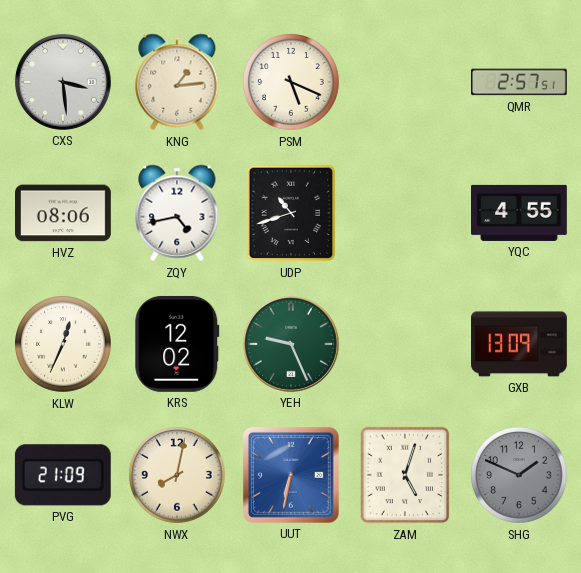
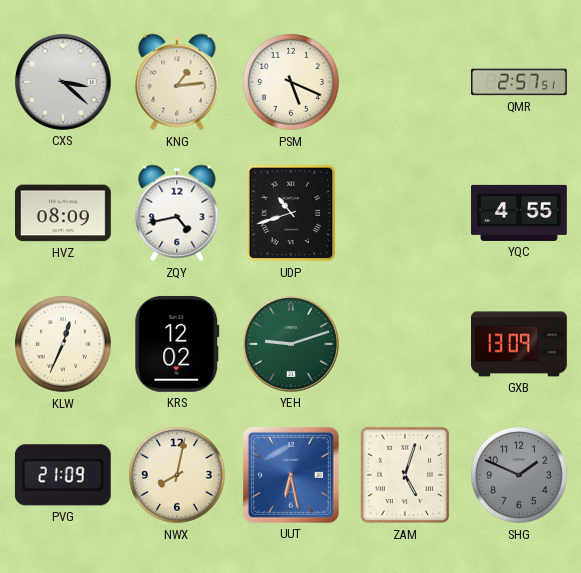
CXS: 3:29 -> 3:22
HVZ: 08:06 -> 08:09
YEH: 9:26 -> 9:12
UUT: 6:32 -> 6:28
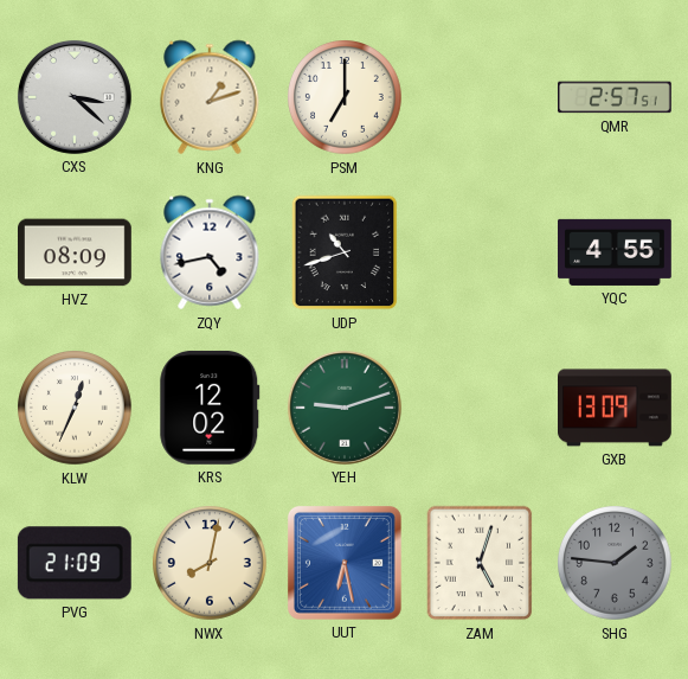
KNG: 1:14 -> 1:12
PSM: 5:19 -> 7:00
SHG: 1:49 -> 1:46
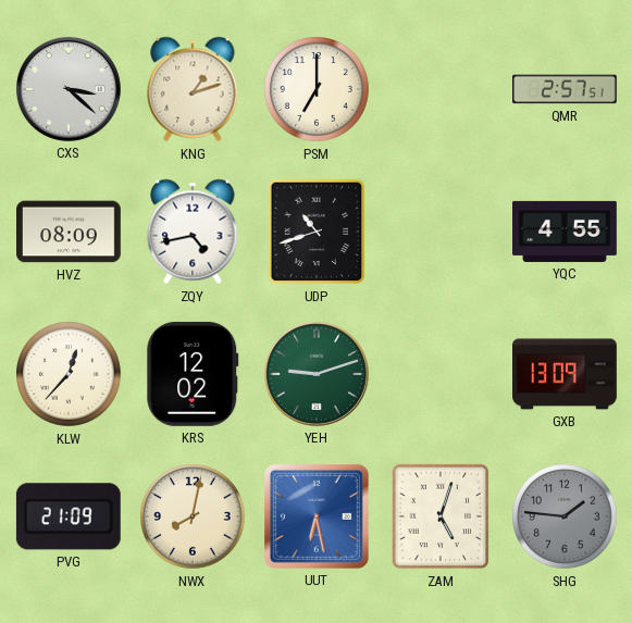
KLW: 12:34 -> 12:37
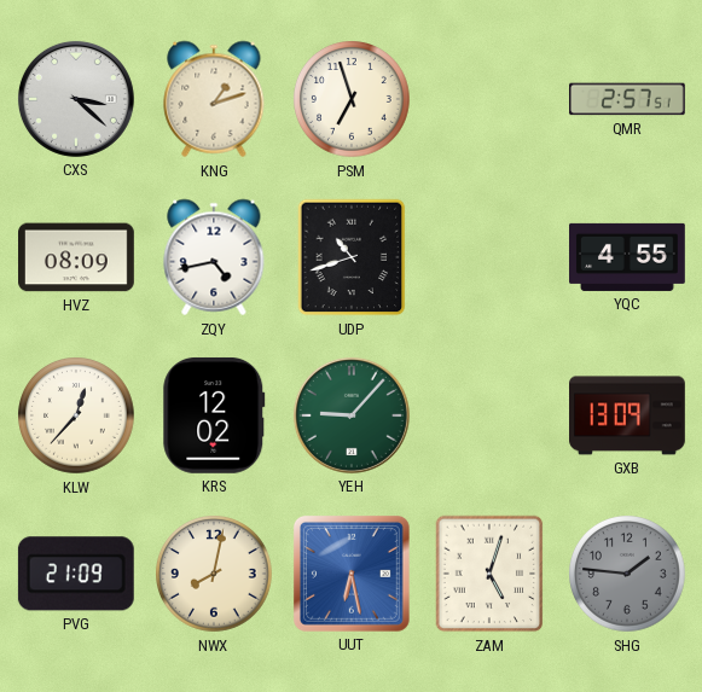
PSM: 7:00 -> 6:57
YEH: 9:12 -> 9:07
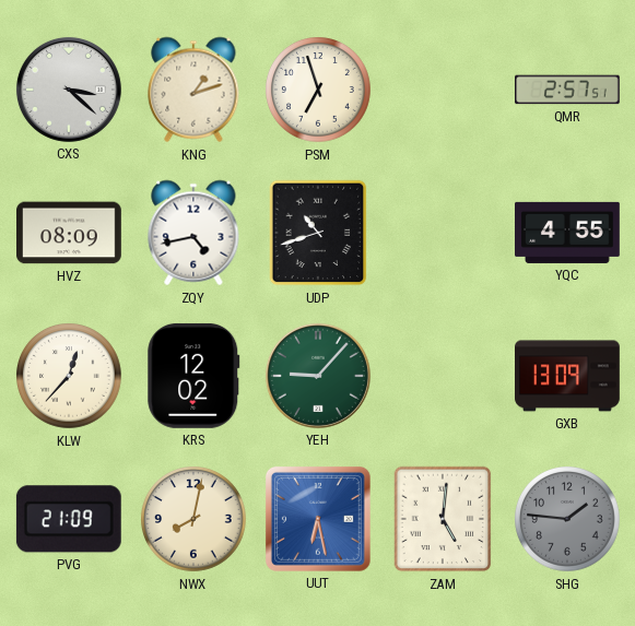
ZAM: 5:03 -> 5:01
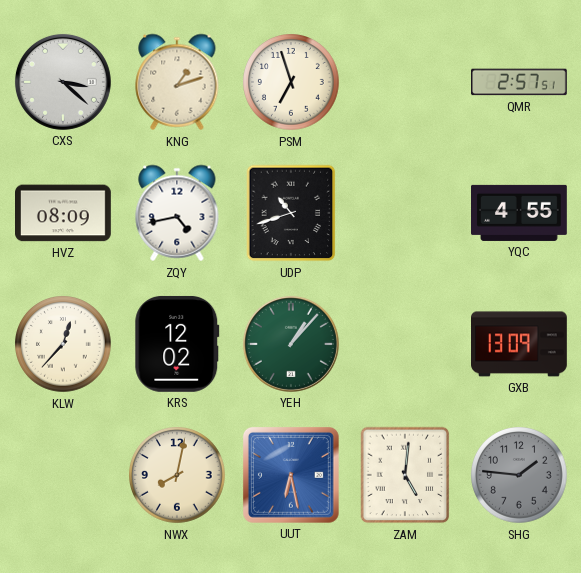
YEH: 9:07 -> 1:07
PVG: 21:09 -> none
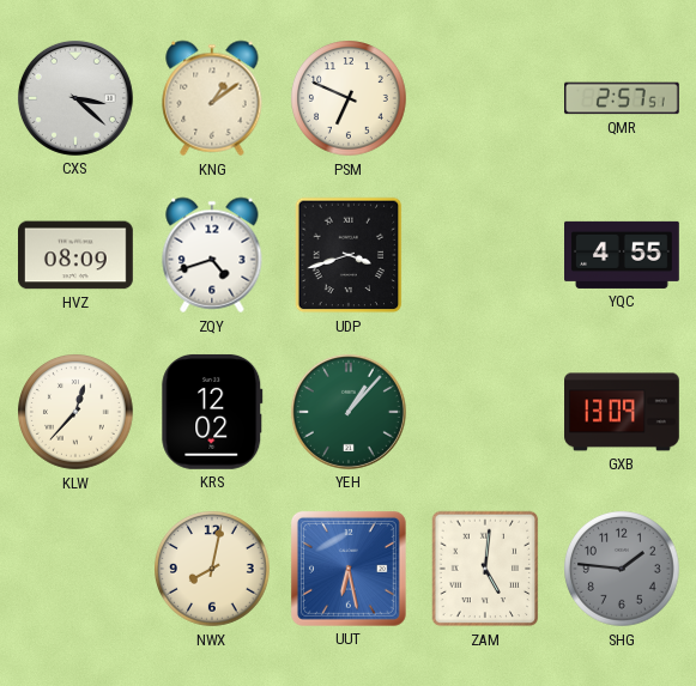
KNG: 1:12 -> 1:09
PSM: 6:57 -> 6:49
ZQY: 4:43 -> 4:42
UDP: 10:42 -> 3:42
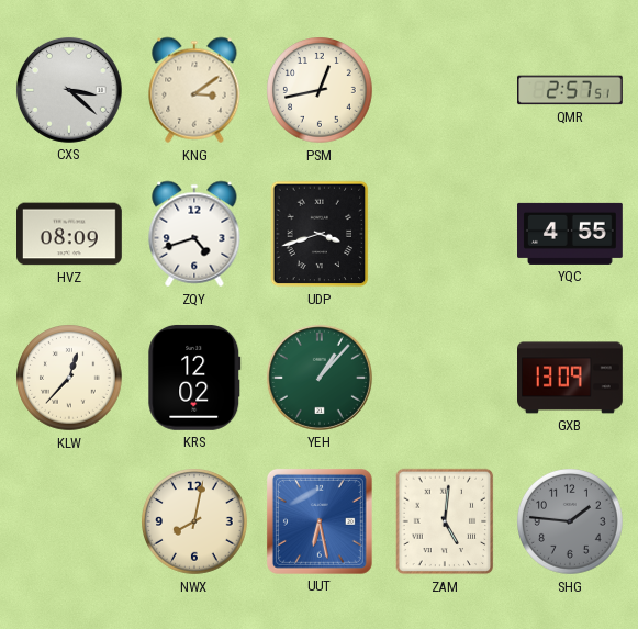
KNG: 1:09 -> 3:09
PSM: 6:49 -> 12:43
